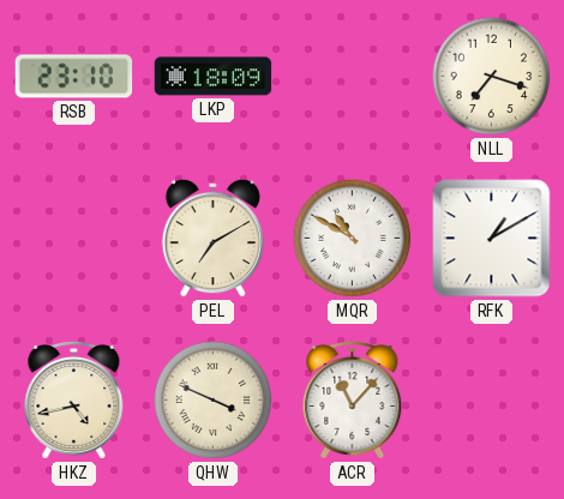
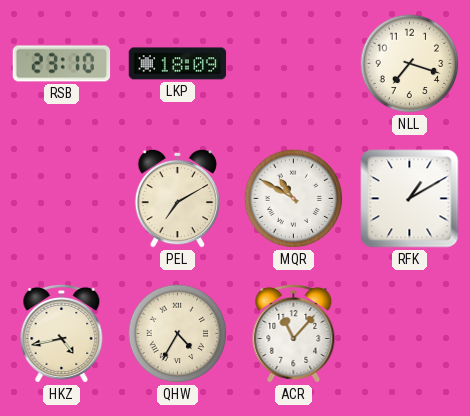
QHW: 3:49 -> 4:35
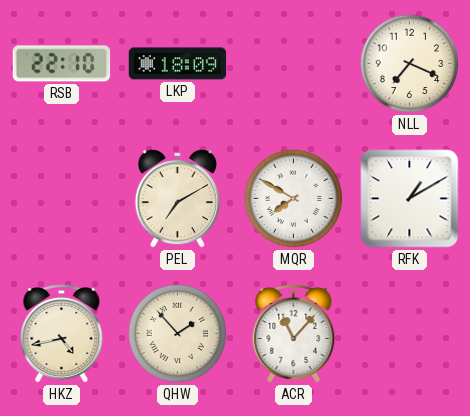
RSB: 23:10 -> 22:10
NLL: 7:18 -> 7:19
MQR: 10:50 -> 7:50
QHW: 4:35 -> 1:53
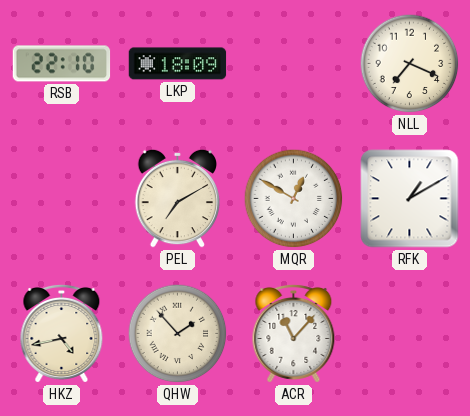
MQR: 7:50 -> 12:50
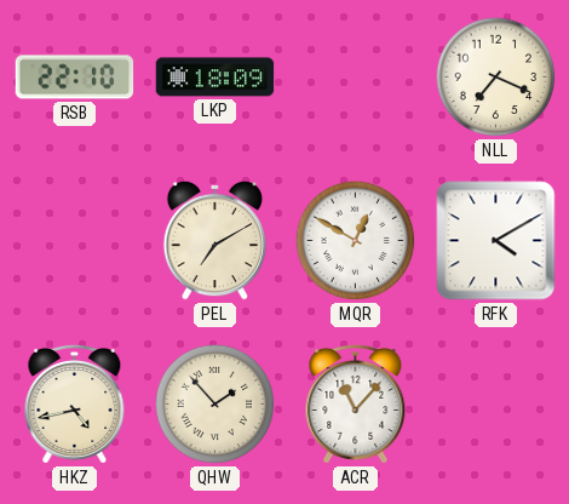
RFK: 1:10 -> 4:10
